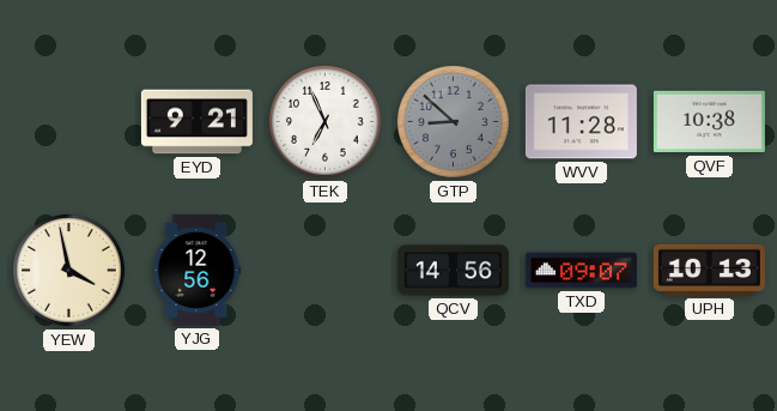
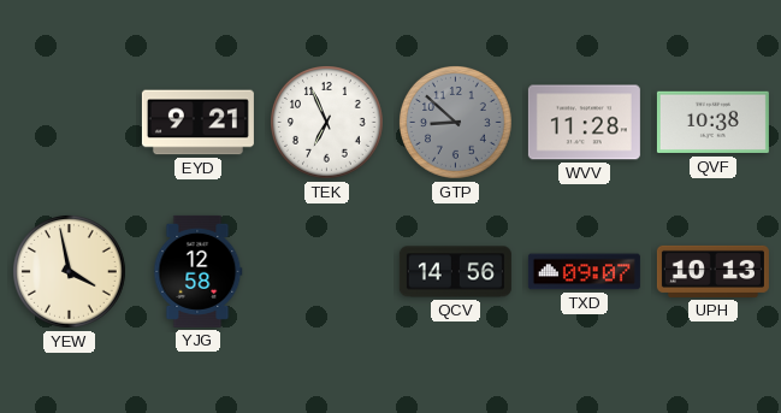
YJG: 12:56 -> 12:58
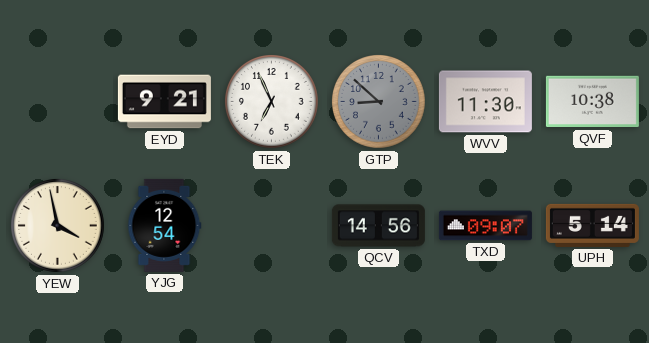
WVV: 11:28 -> 11:30
YJG: 12:58 -> 12:54
UPH: 10:13 -> 5:14
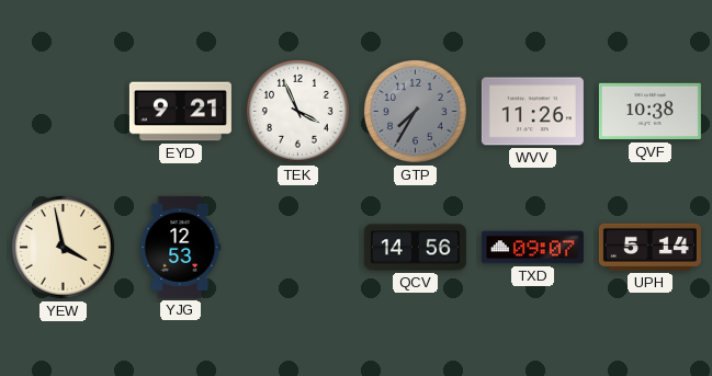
TEK: 6:56 -> 3:56
GTP: 8:52 -> 7:35
WVV: 11:30 -> 11:26
YJG: 12:54 -> 12:53
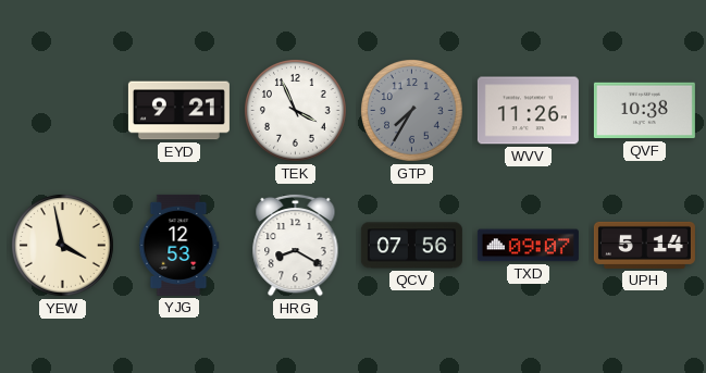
HRG: none -> 8:20
QCV: 14:56 -> 07:56
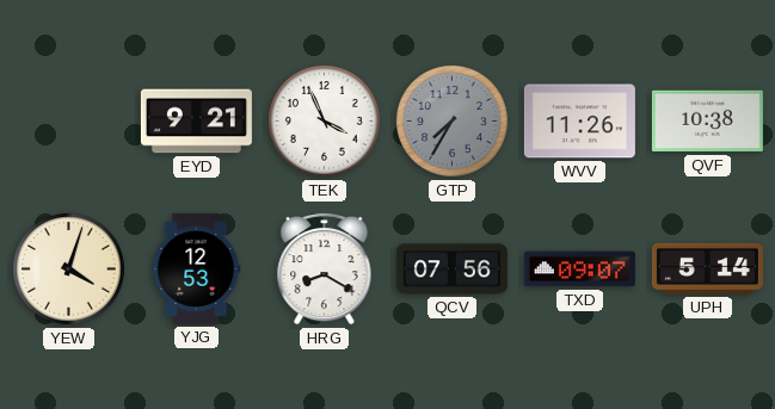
YEW: 3:58 -> 4:03
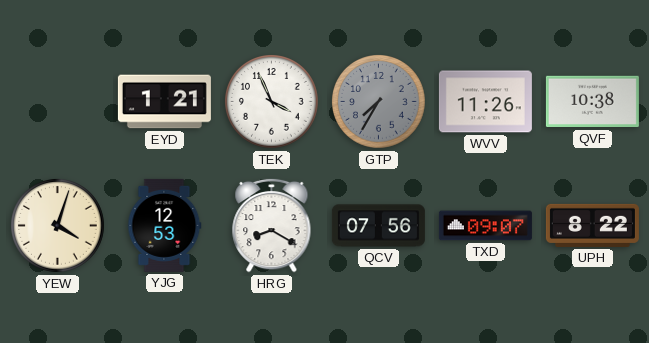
EYD: 9:21 -> 1:21
UPH: 5:14 -> 8:22
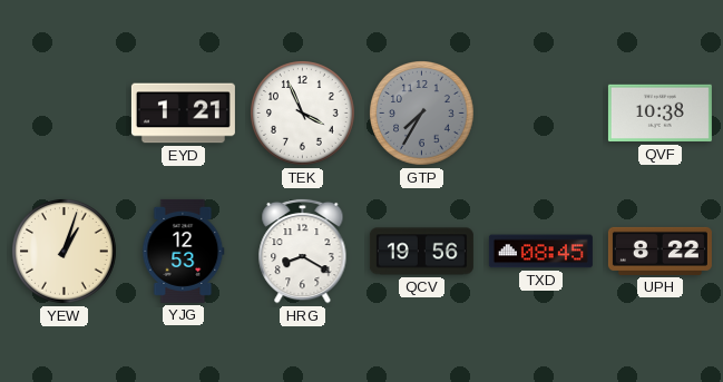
WVV: 11:26 -> none
YEW: 4:03 -> 1:03
QCV: 07:56 -> 19:56
TXD: 09:07 -> 08:45
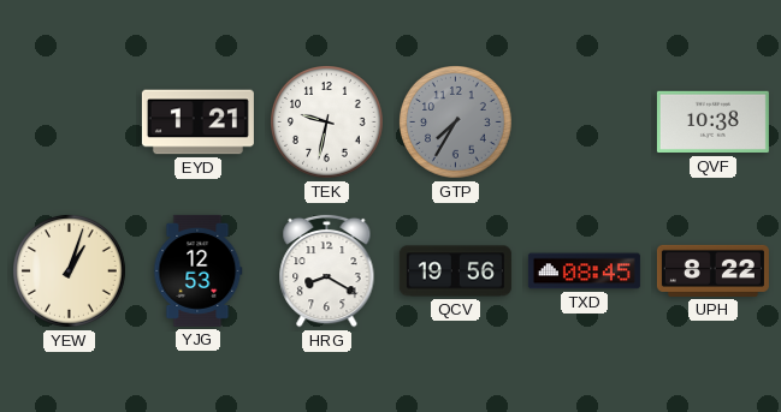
TEK: 3:56 -> 9:32
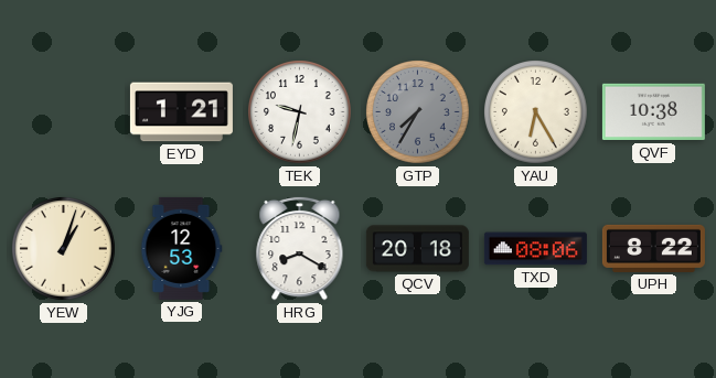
YAU: none -> 6:25
QCV: 19:56 -> 20:18
TXD: 08:45 -> 08:06
